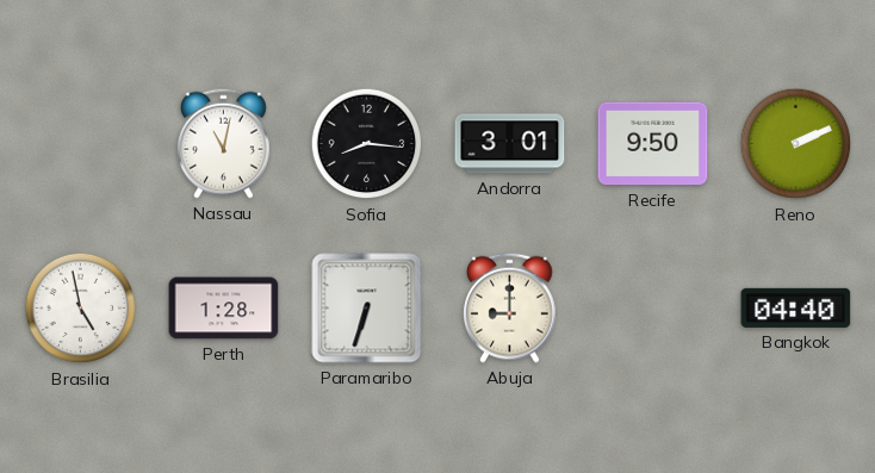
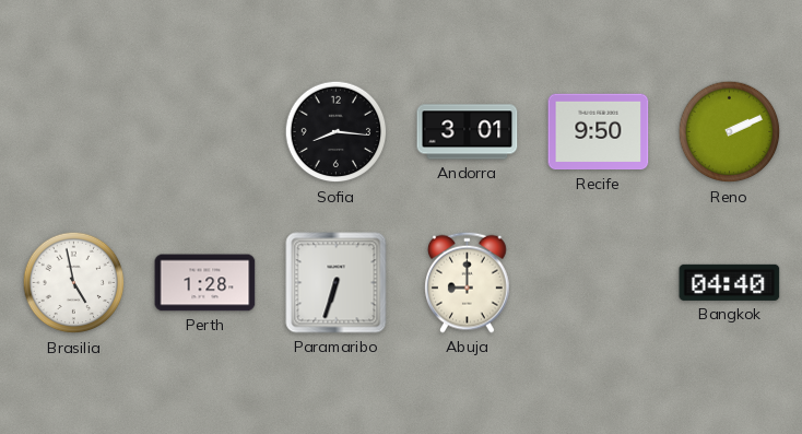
Nassau: 11:02 -> none
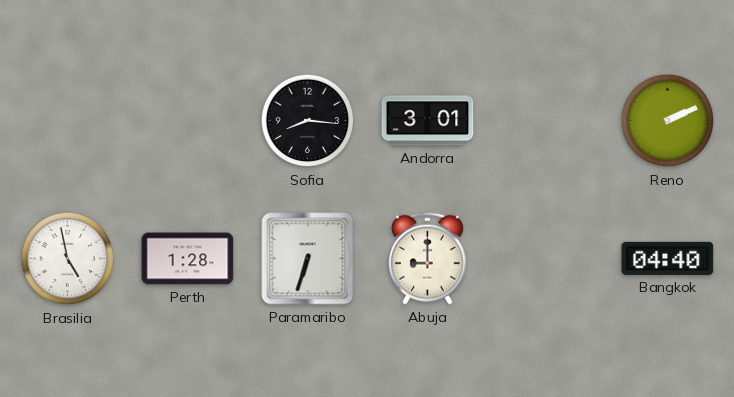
Recife: 9:50 -> none
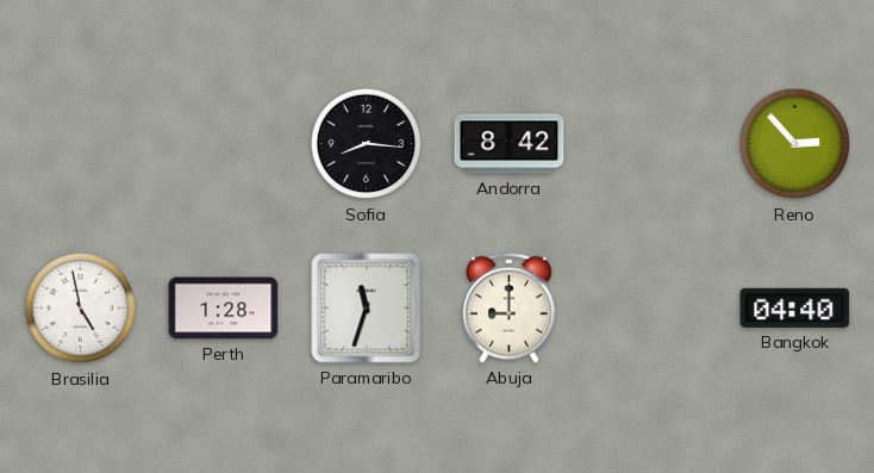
Andorra: 3:01 -> 8:42
Reno: 2:11 -> 2:53
Paramaribo: 6:33 -> 11:33
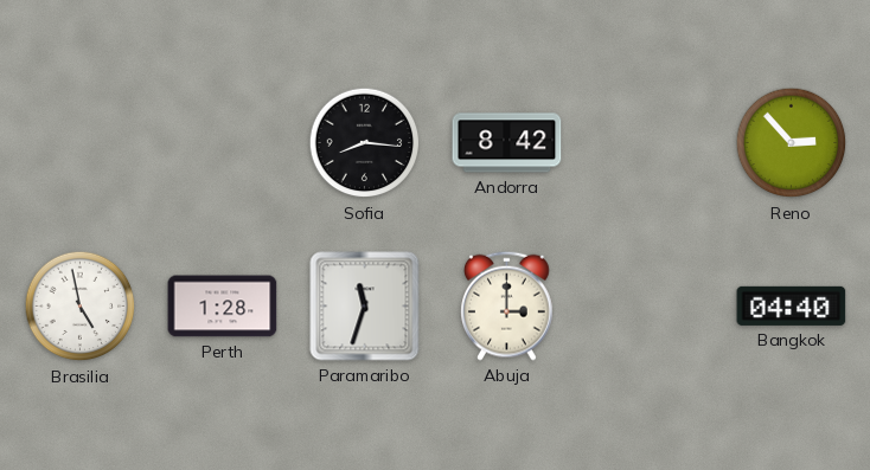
Abuja: 9:00 -> 3:00
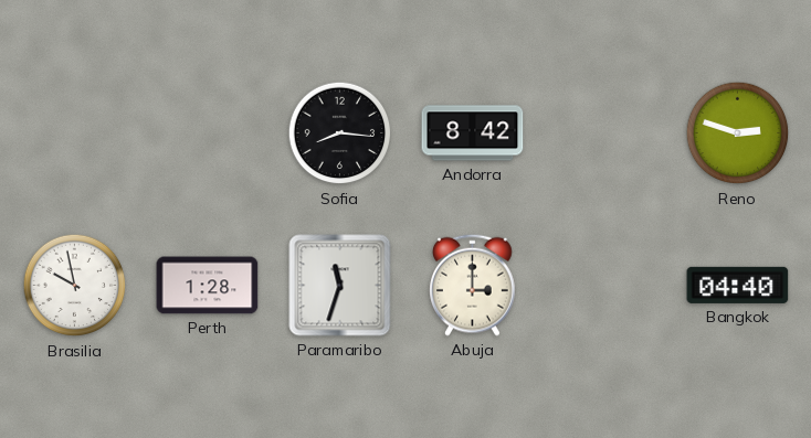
Reno: 2:53 -> 2:48
Brasilia: 4:58 -> 9:58
